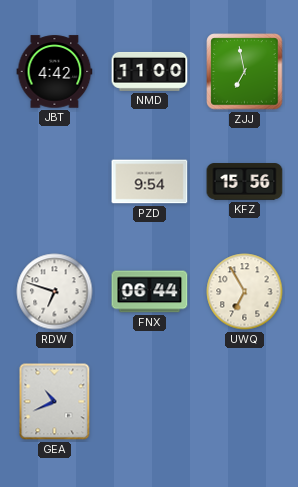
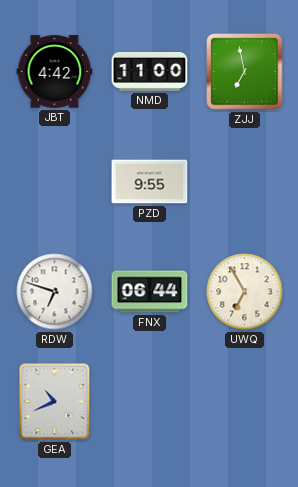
PZD: 9:54 -> 9:55
KFZ: 15:56 -> none
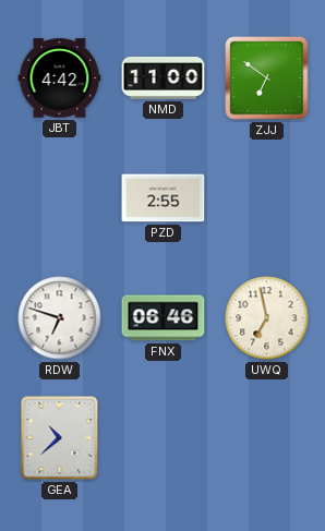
ZJJ: 6:58 -> 6:51
PZD: 9:55 -> 2:55
FNX: 06:44 -> 06:46
UWQ: 6:55 -> 6:58
GEA: 10:41 -> 10:38
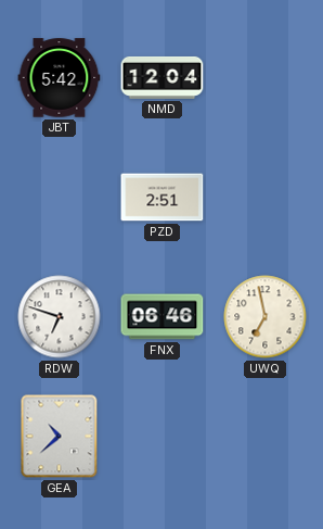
JBT: 4:42 -> 5:42
NMD: 11:00 -> 12:04
ZJJ: 6:51 -> none
PZD: 2:55 -> 2:51
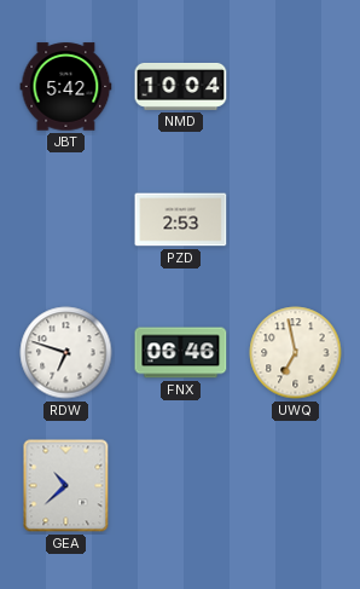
NMD: 12:04 -> 10:04
PZD: 2:51 -> 2:53
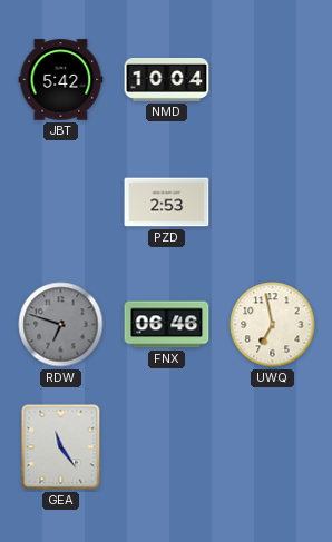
RDW dial: white -> grey
GEA: 10:38 -> 11:24
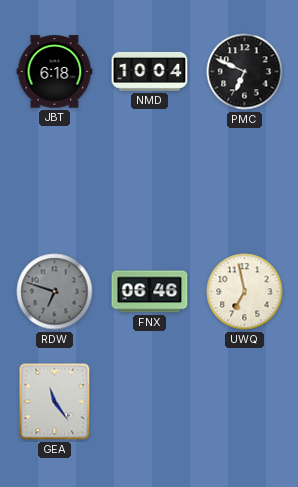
JBT: 5:42 -> 6:18
PMC: none -> 6:49
PZD: 2:53 -> none
